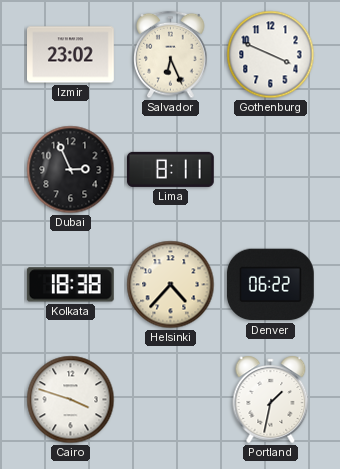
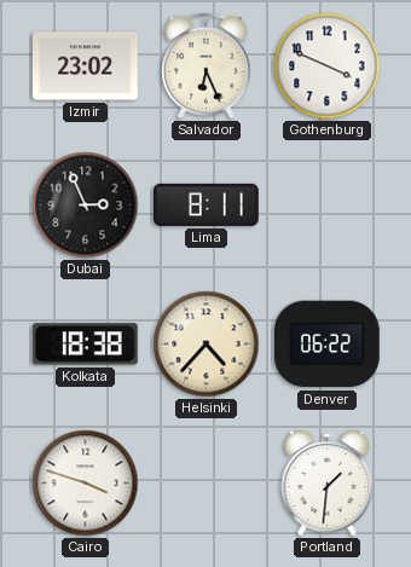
Portland: 1:32 -> 1:31
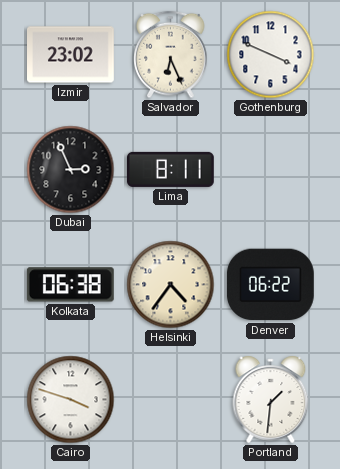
Kolkata: 18:38 -> 06:38
Helsinki: 4:37 -> 4:36
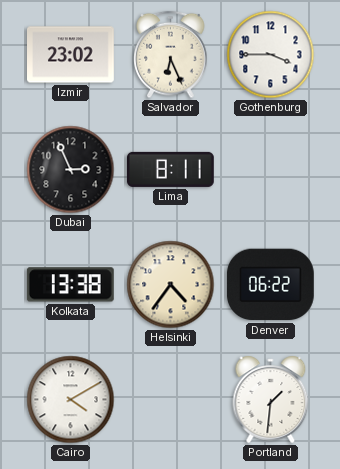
Gothenburg: 3:49 -> 3:45
Kolkata: 06:38 -> 13:38
Cairo: 3:48 -> 4:10
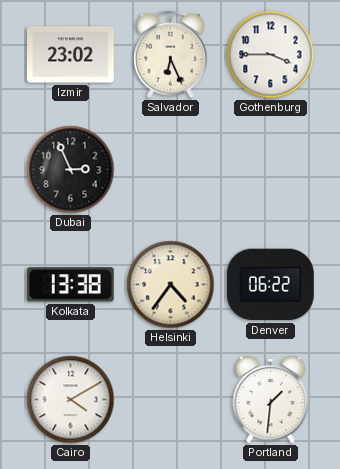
Lima: 8:11 -> none
